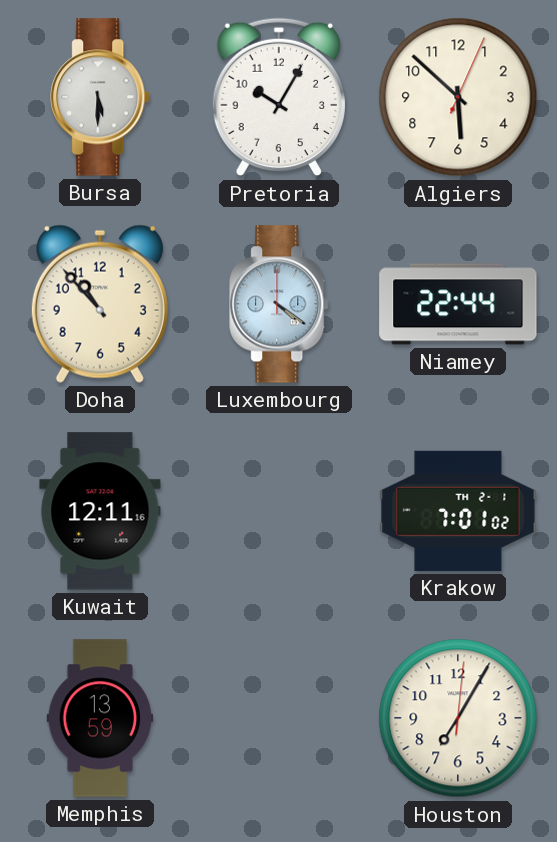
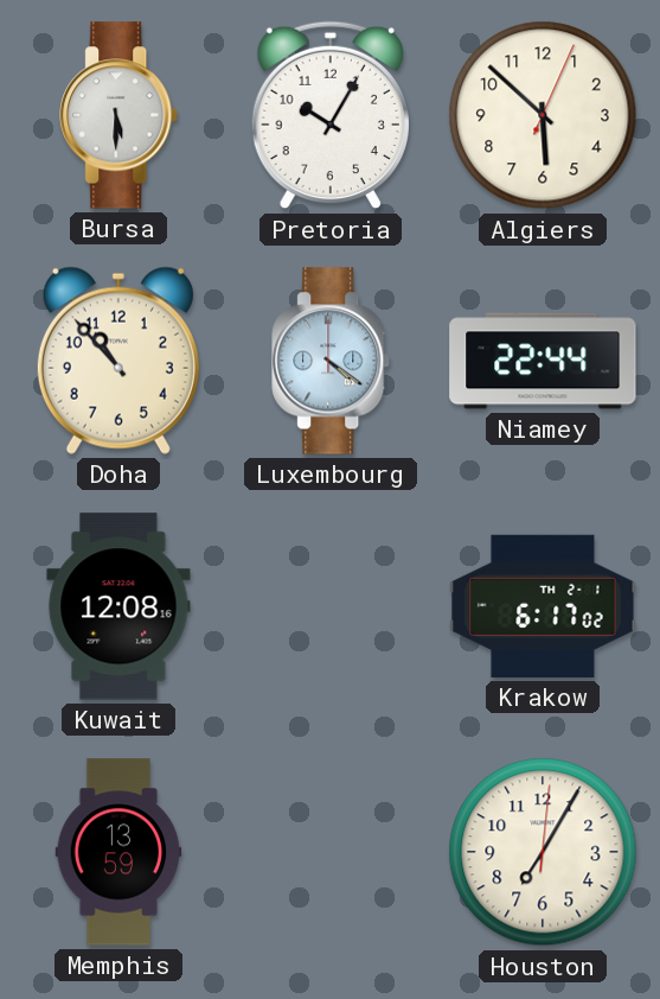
Kuwait: 12:11 -> 12:08
Krakow: 7:01 -> 6:17
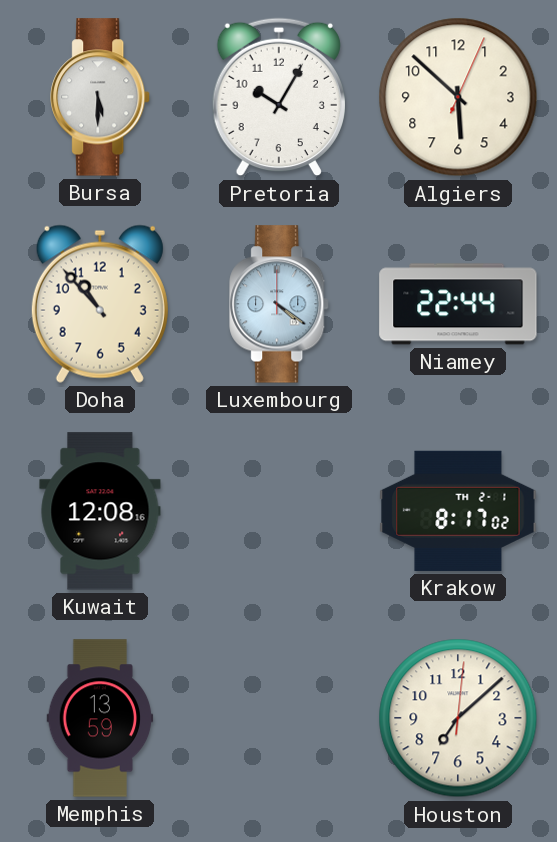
Krakow: 6:17 -> 8:17
Houston: 7:05 -> 7:08
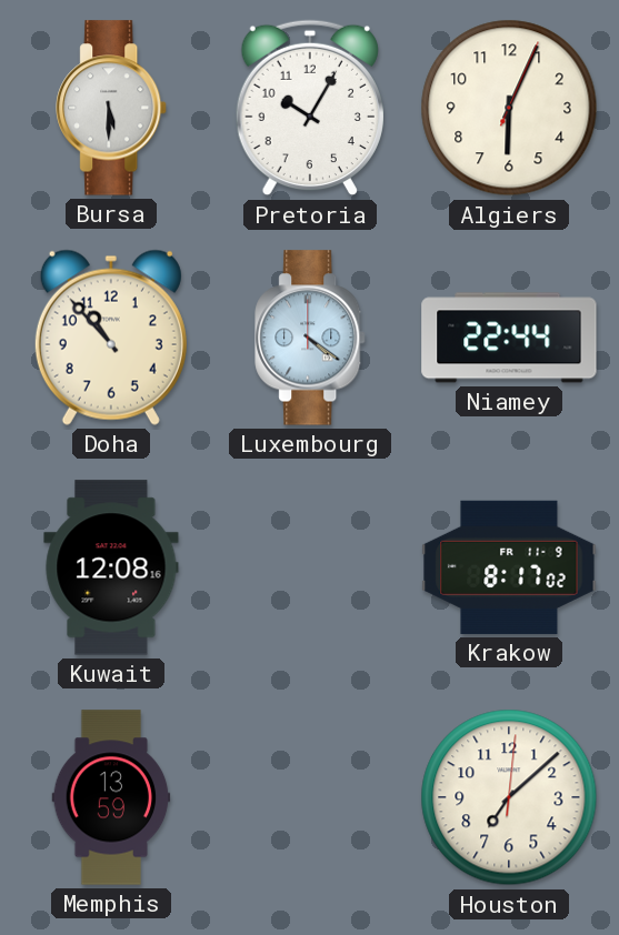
Algiers: 5:52 -> 6:04
Krakow date: TH 2-1 -> FR 11-9
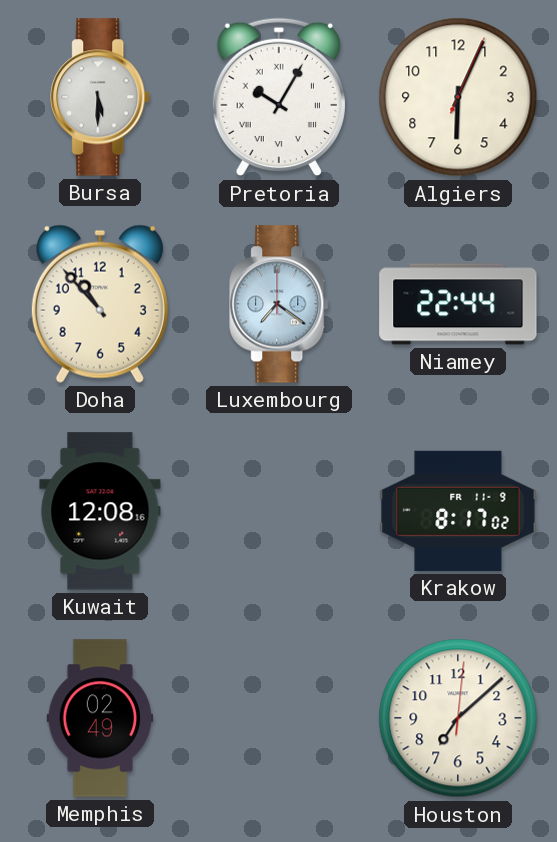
Pretoria numerals: Arabic -> Roman
Luxembourg: 4:21 -> 7:21
Memphis: 13:59 -> 02:49
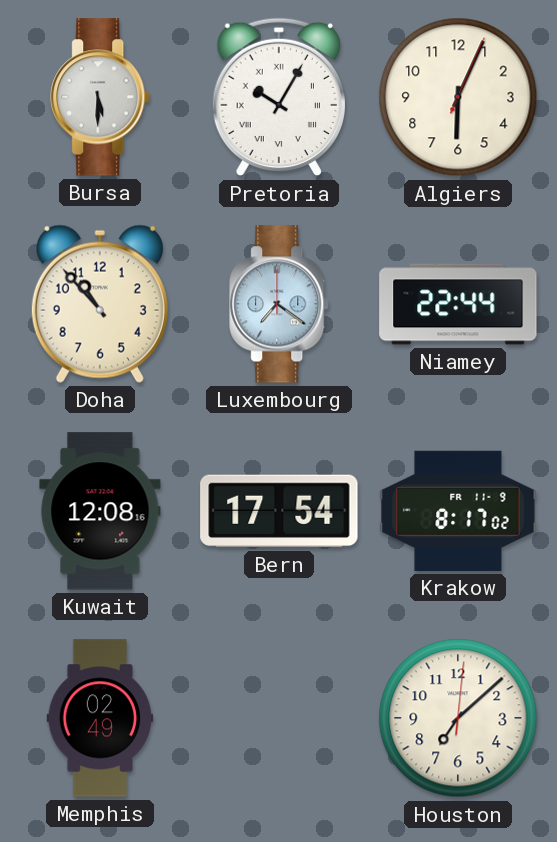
Bern: none -> 17:54
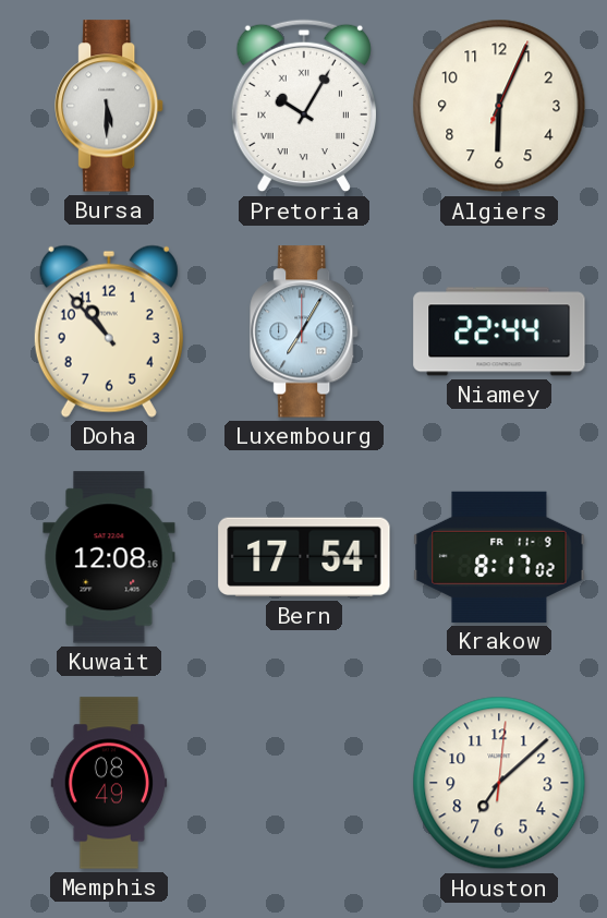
Luxembourg: 7:21 -> 7:05
Memphis: 02:49 -> 08:49
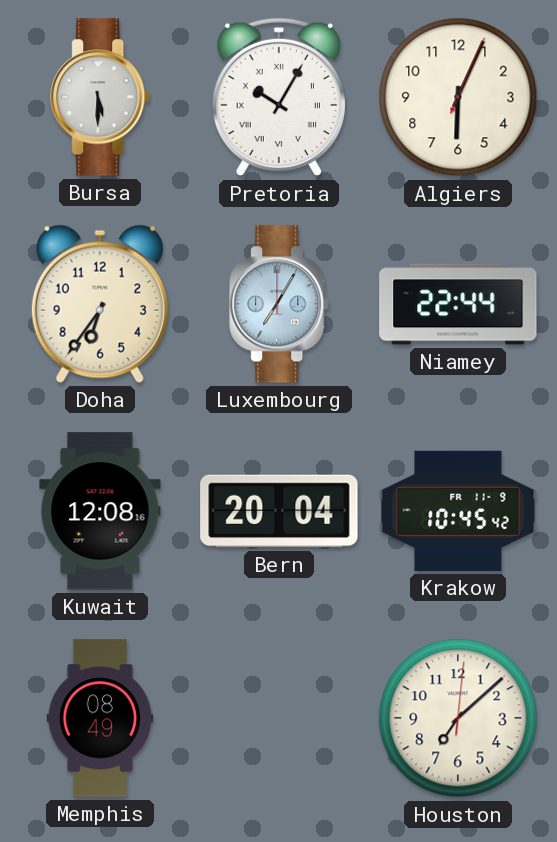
Doha: 10:53 -> 6:36
Bern: 17:54 -> 20:04
Krakow: 8:17 -> 10:45
